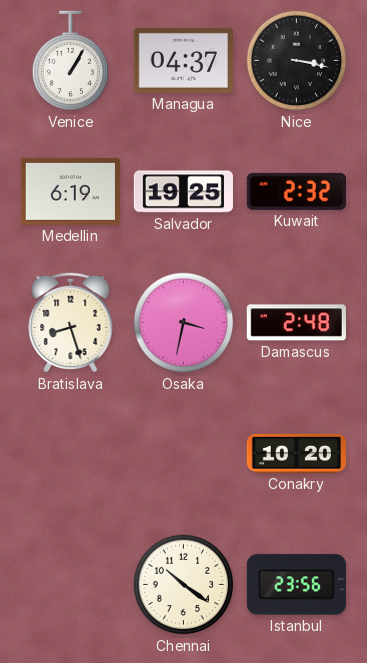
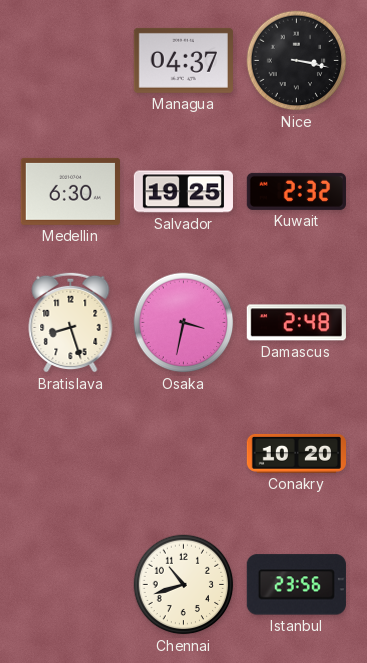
Venice: 1:05 -> none
Medellin: 6:19 -> 6:30
Chennai: 10:21 -> 10:42
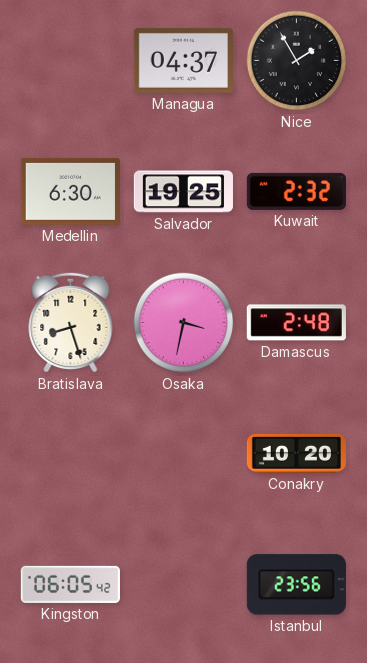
Nice: 3:17 -> 1:55
Kingston: none -> 06:05
Chennai: 10:42 -> none
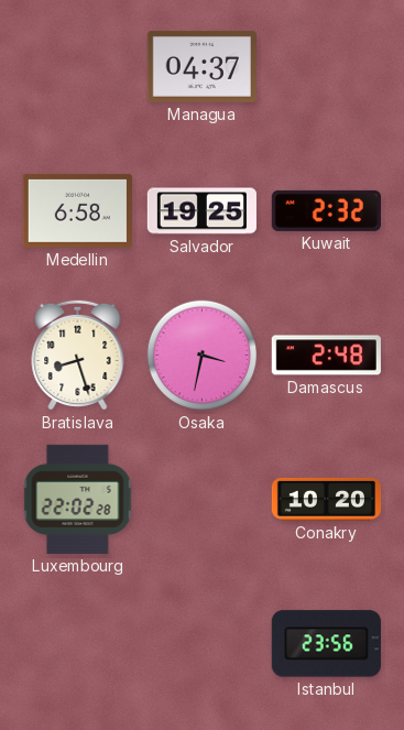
Nice: 1:55 -> none
Medellin: 6:30 -> 6:58
Luxembourg: none -> 22:02
Kingston: 06:05 -> none
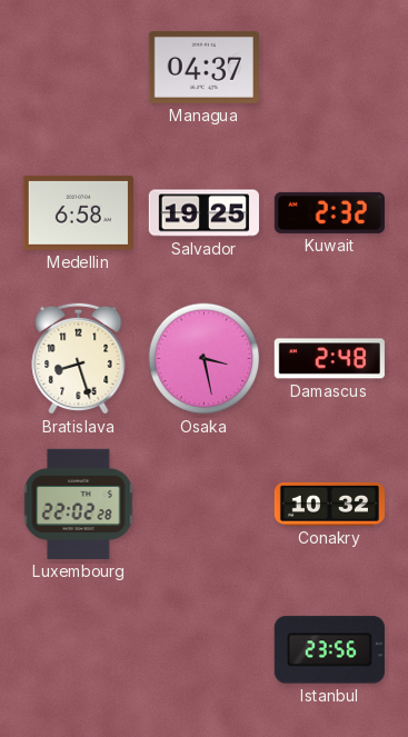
Osaka: 3:32 -> 3:28
Conakry: 10:20 -> 10:32
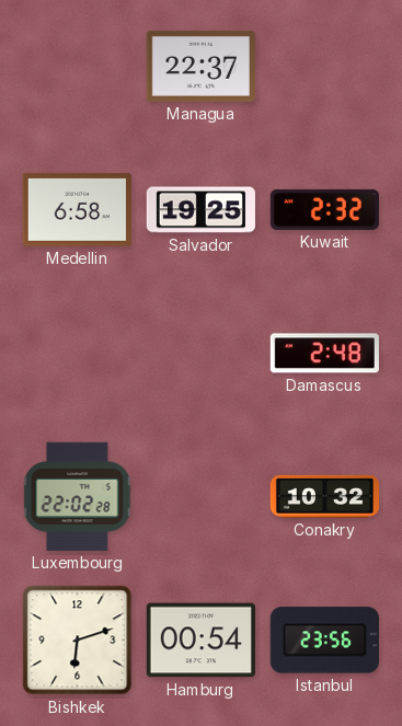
Managua: 04:37 -> 22:37
Bratislava: 8:27 -> none
Osaka: 3:28 -> none
Bishkek: none -> 6:12
Hamburg: none -> 00:54
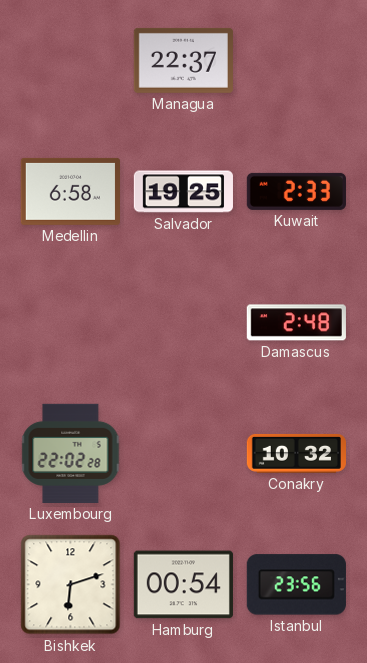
Kuwait: 2:32 -> 2:33
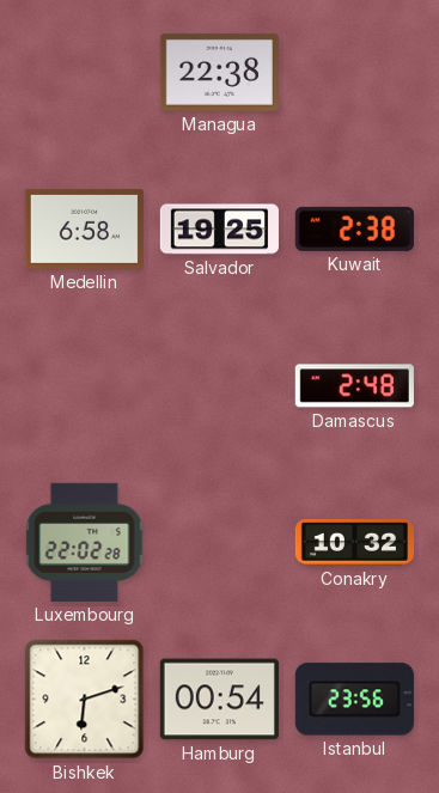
Managua: 22:37 -> 22:38
Kuwait: 2:33 -> 2:38
